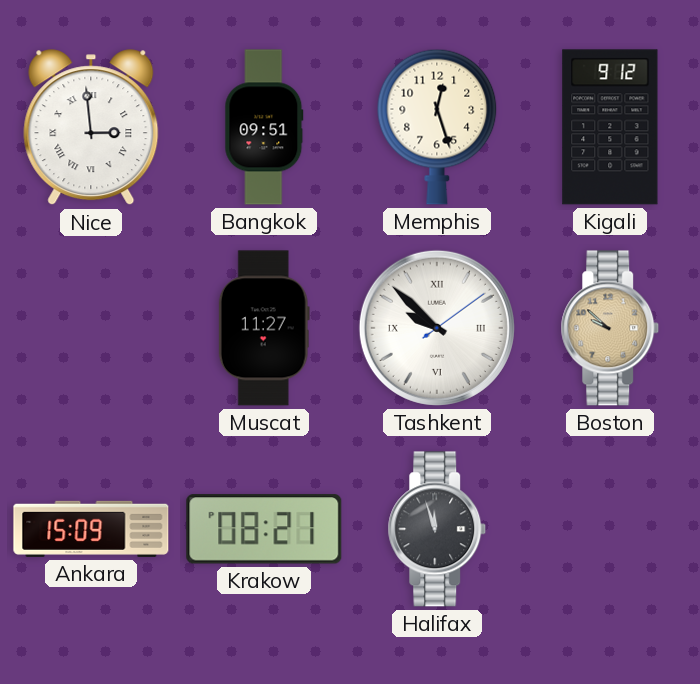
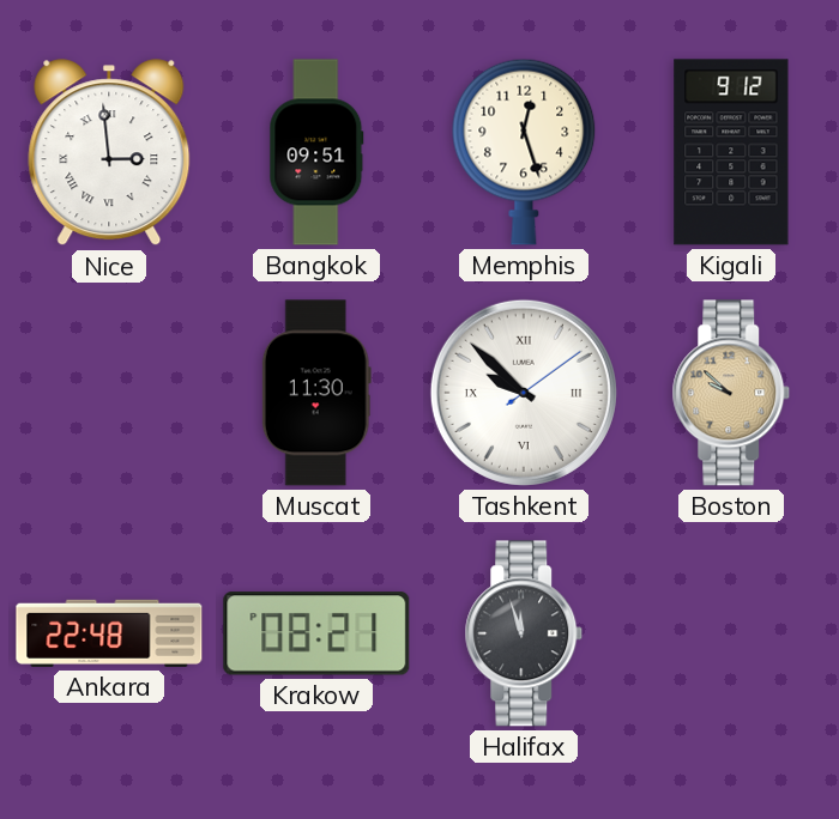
Muscat: 11:27 -> 11:30
Ankara: 15:09 -> 22:48
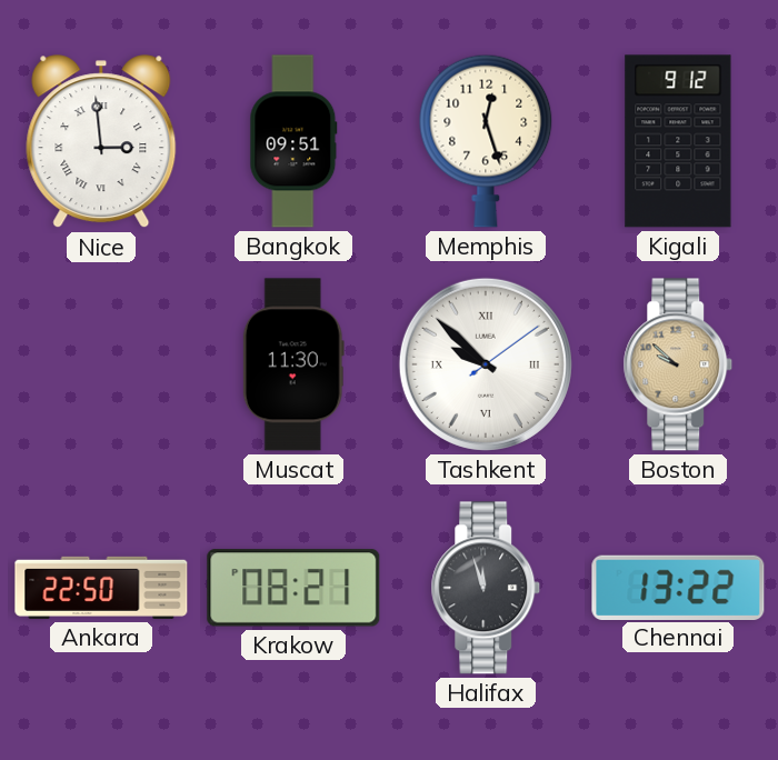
Ankara: 22:48 -> 22:50
Chennai: none -> 13:22
